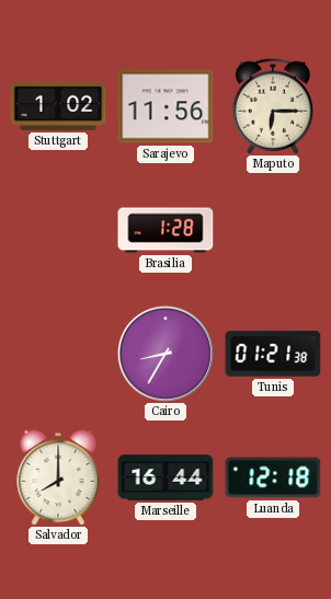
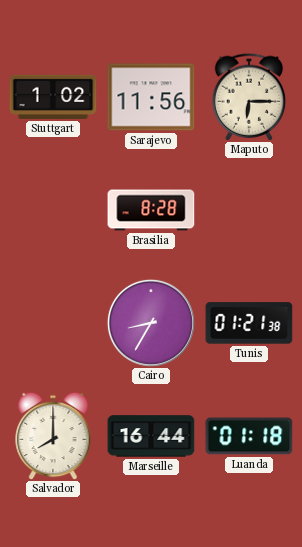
Brasilia: 1:28 -> 8:28
Luanda: 12:18 -> 01:18
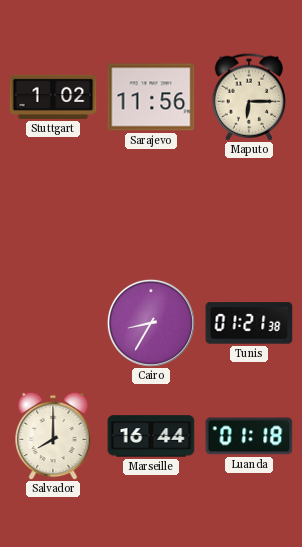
Brasilia: 8:28 -> none
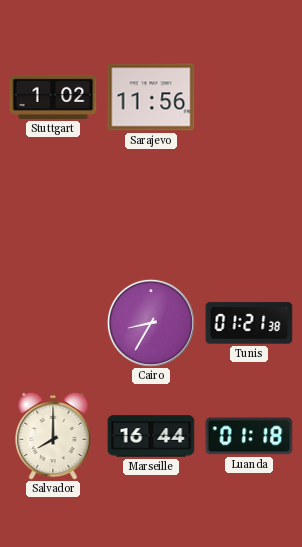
Maputo: 6:15 -> none
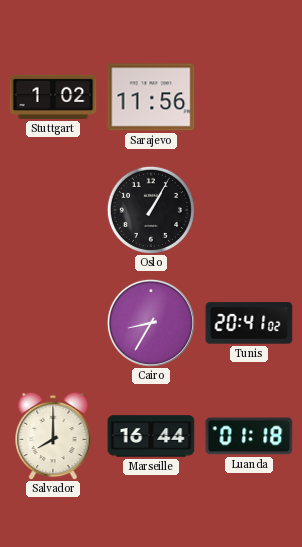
Oslo: none -> 1:05
Tunis: 01:21 -> 20:41
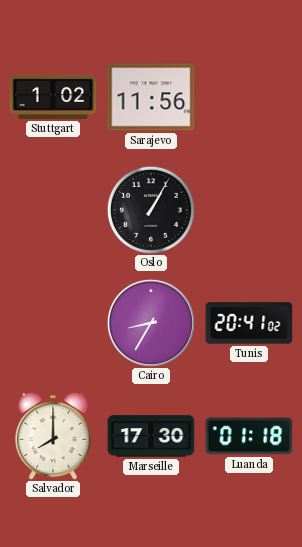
Marseille: 16:44 -> 17:30
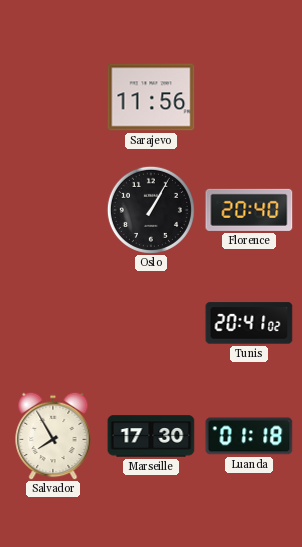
Stuttgart: 1:02 -> none
Florence: none -> 20:40
Cairo: 8:35 -> none
Salvador: 8:00 -> 7:55
